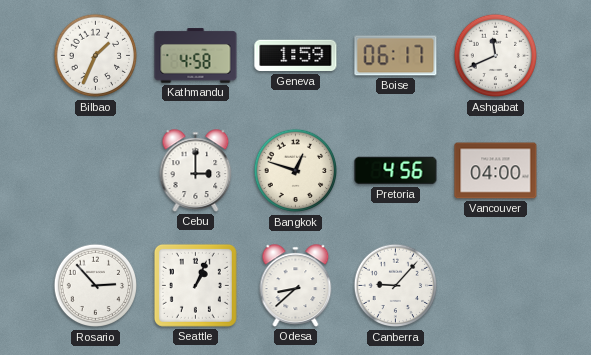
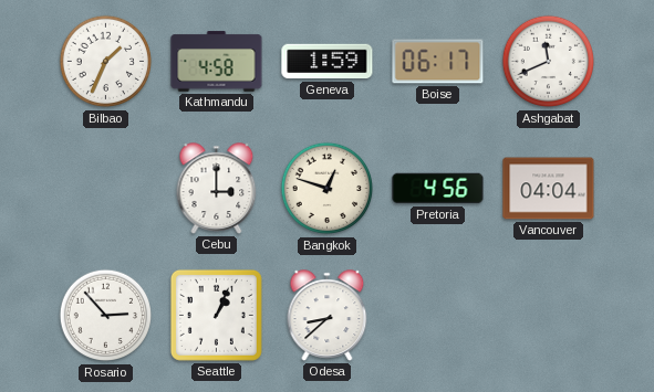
Vancouver: 04:00 -> 04:04
Canberra: 9:07 -> none
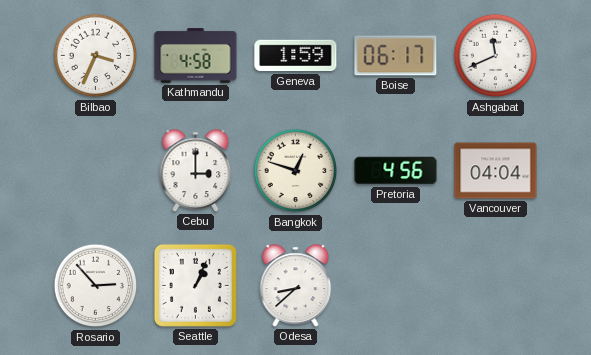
Bilbao: 1:34 -> 3:34
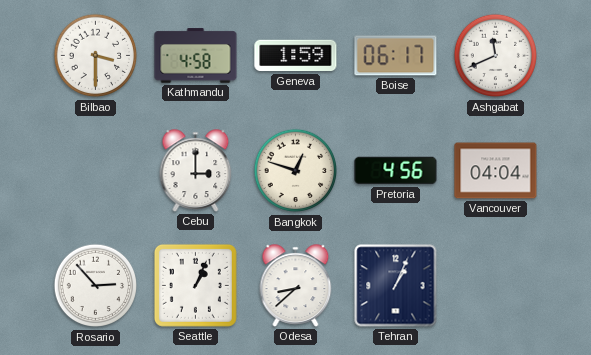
Bilbao: 3:34 -> 3:30
Tehran: none -> 1:04
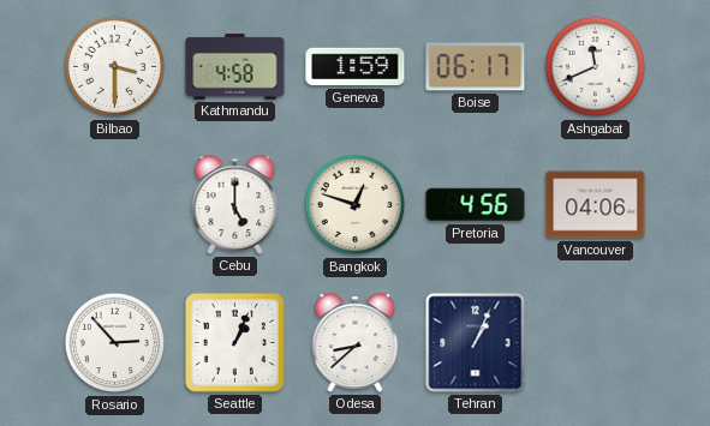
Cebu: 3:00 -> 5:00
Vancouver: 04:04 -> 04:06
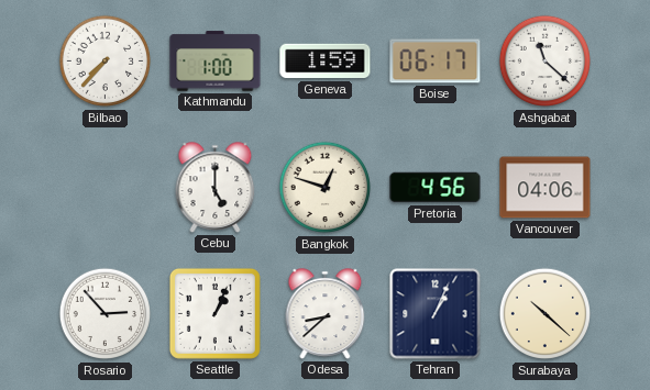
Bilbao: 3:30 -> 7:37
Kathmandu: 4:58 -> 1:00
Ashgabat: 11:41 -> 11:22
Surabaya: none -> 10:22
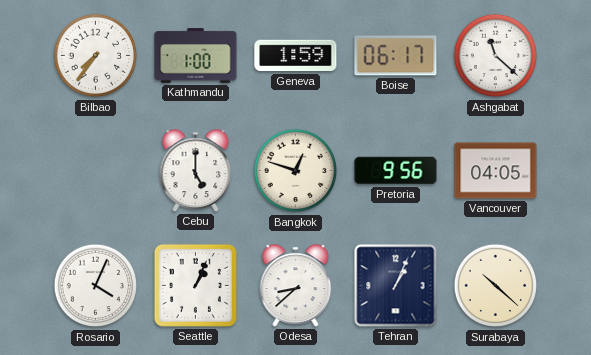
Bilbao: 7:37 -> 7:36
Pretoria: 4:56 -> 9:56
Vancouver: 04:06 -> 04:05
Rosario: 2:53 -> 4:04
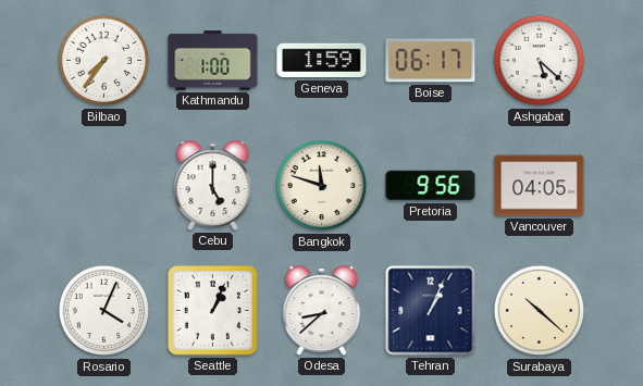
Ashgabat: 11:22 -> 5:22
Bangkok: 12:48 -> 11:48
